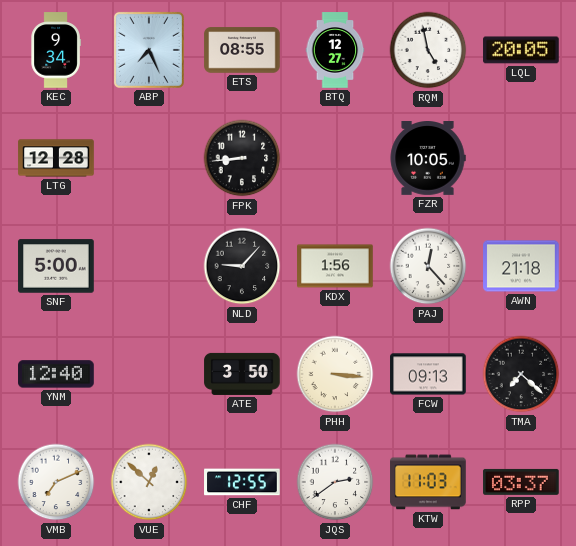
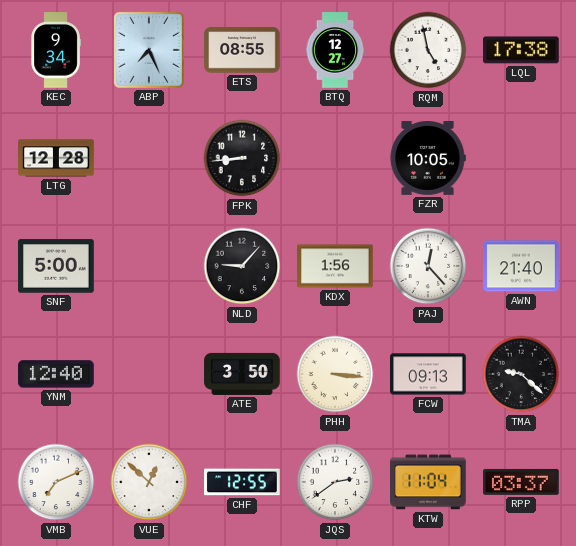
LQL: 20:05 -> 17:38
AWN: 21:18 -> 21:40
TMA: 7:22 -> 9:22
KTW: 11:03 -> 11:04
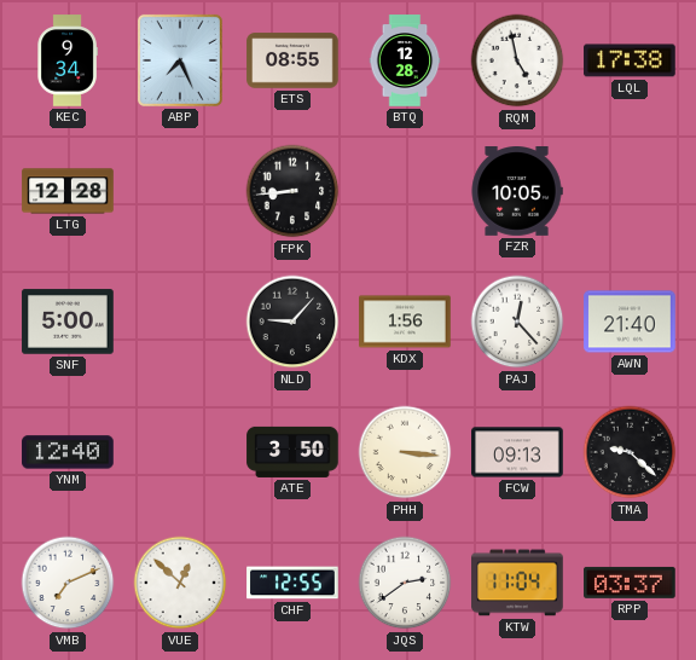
BTQ: 12:27 -> 12:28
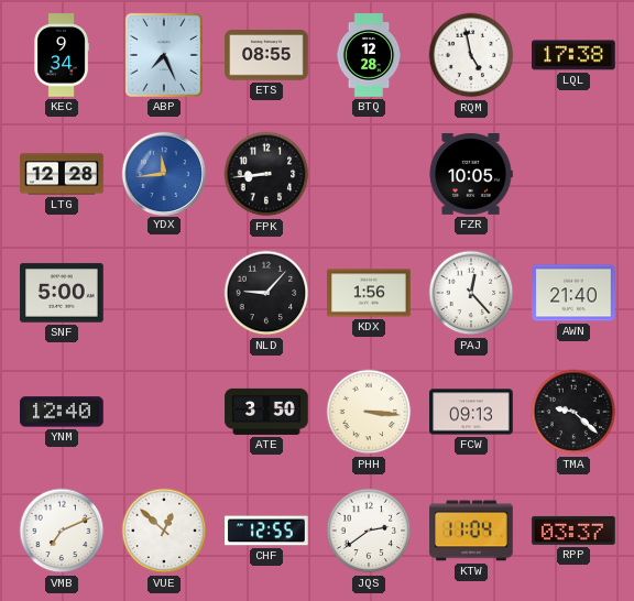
YDX: none -> 11:44
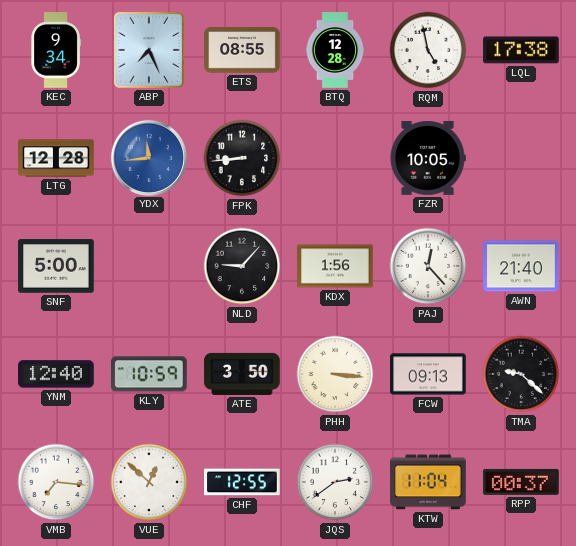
KLY: none -> 10:59
VMB: 7:11 -> 7:16
RPP: 03:37 -> 00:37
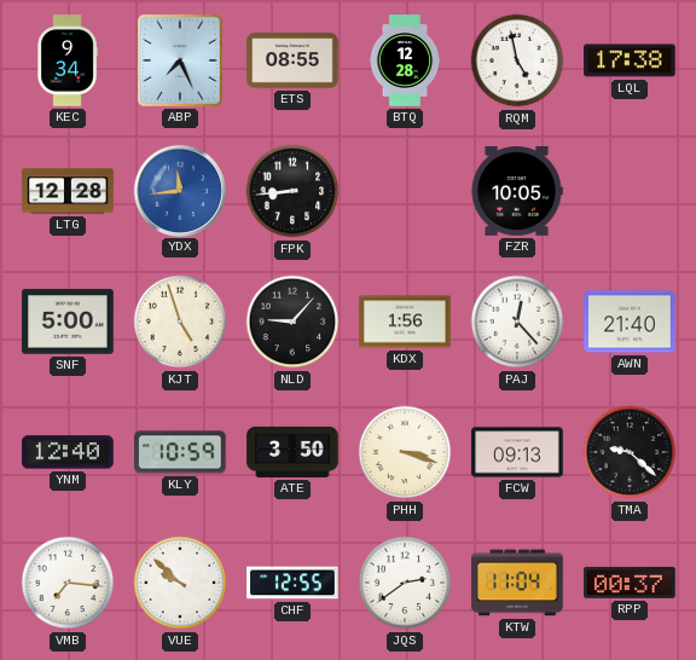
KJT: none -> 4:57
PHH: 3:16 -> 3:18
VUE: 12:52 -> 9:52
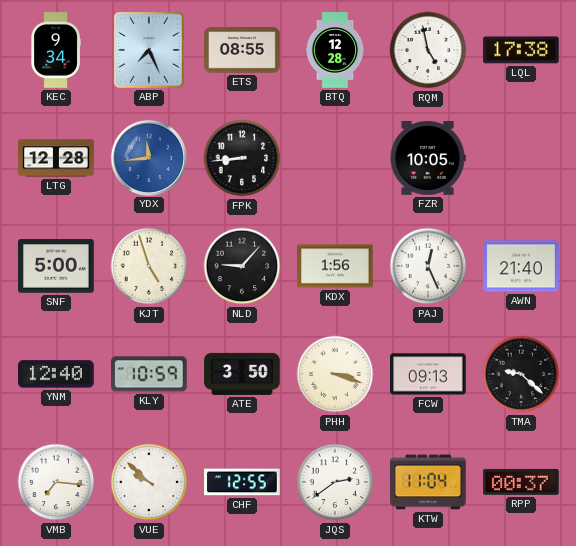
PAJ: 12:23 -> 12:26
